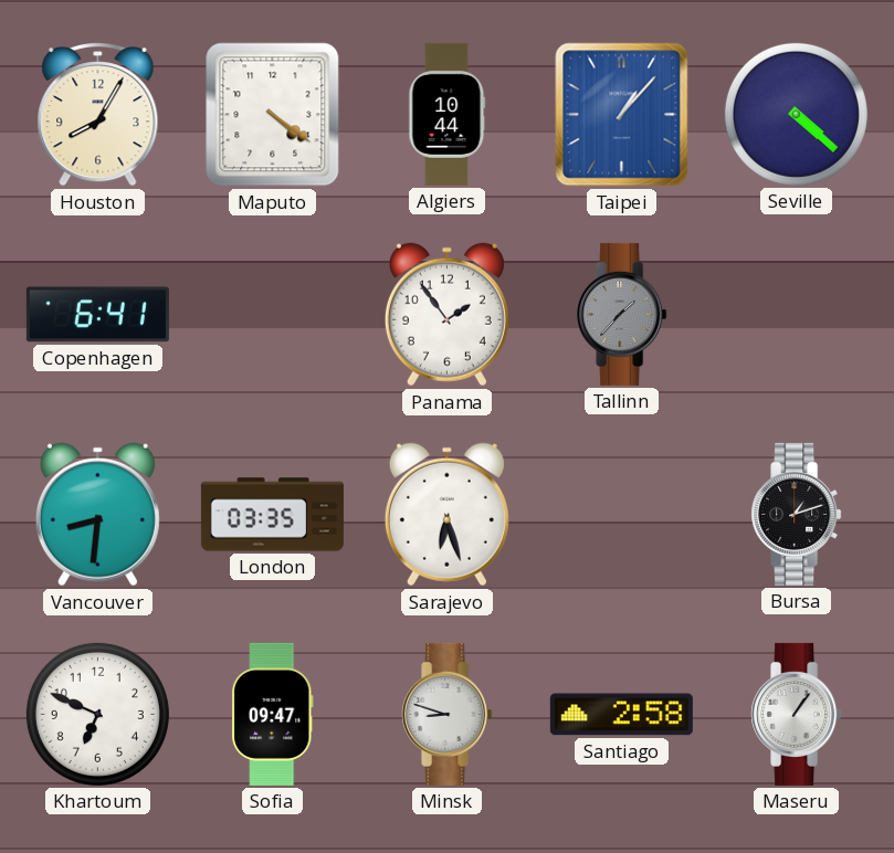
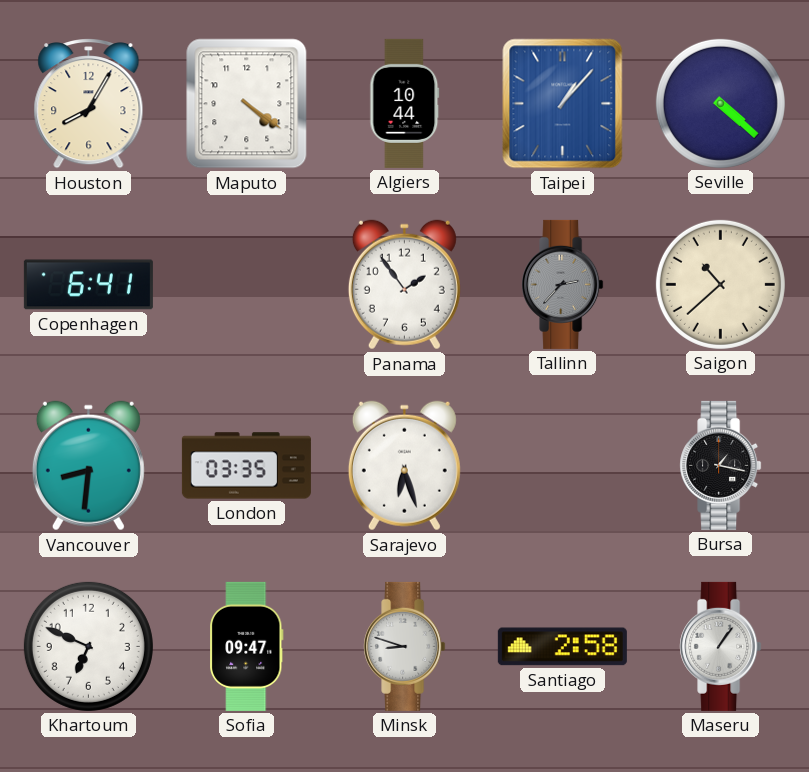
Tallinn: 1:37 -> 2:37
Saigon: none -> 10:38
Bursa: 1:12 -> 1:17
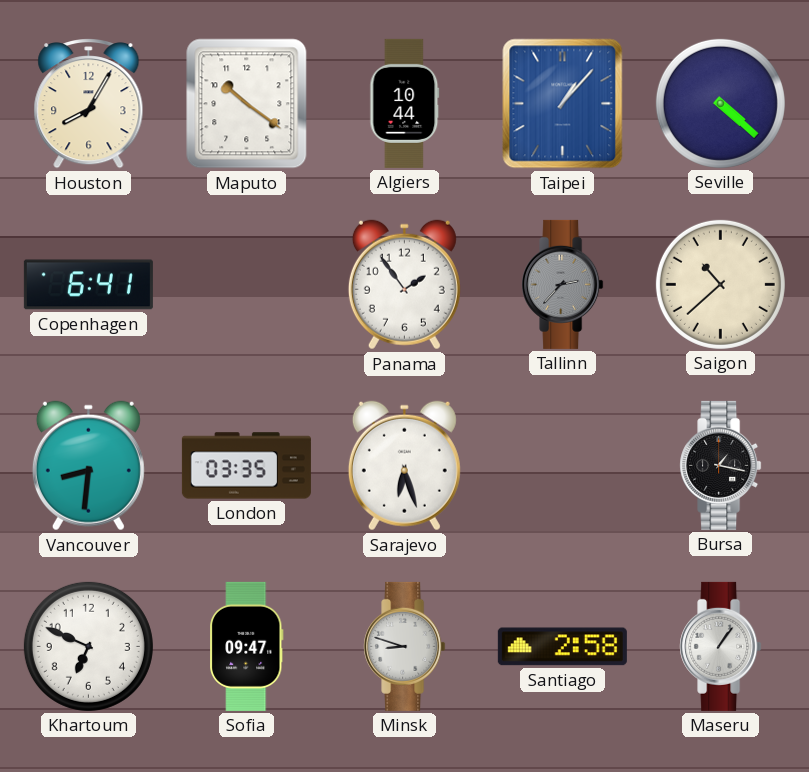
Maputo: 4:21 -> 10:21
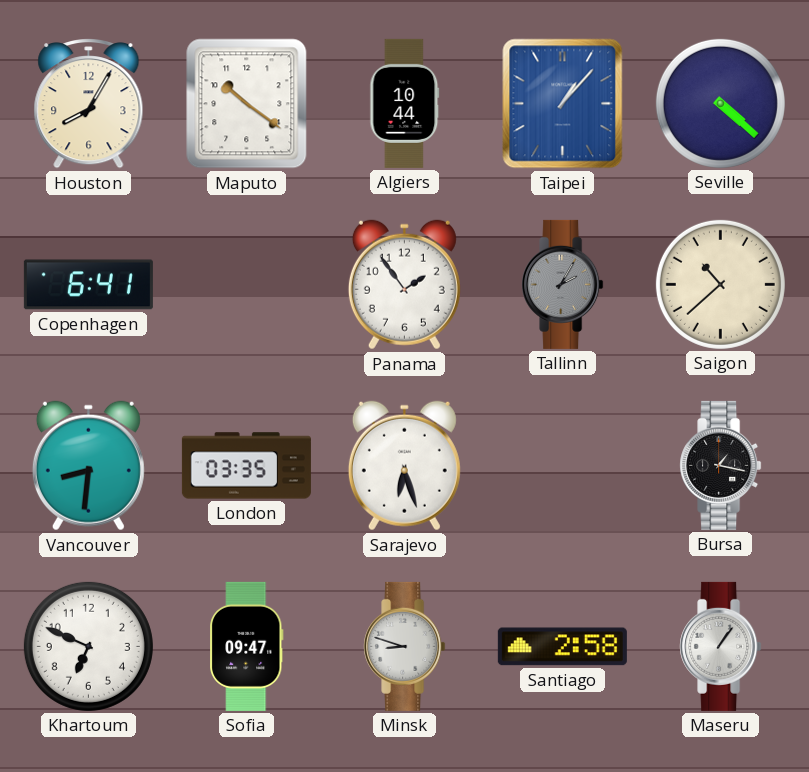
Tallinn: 2:37 -> 2:05
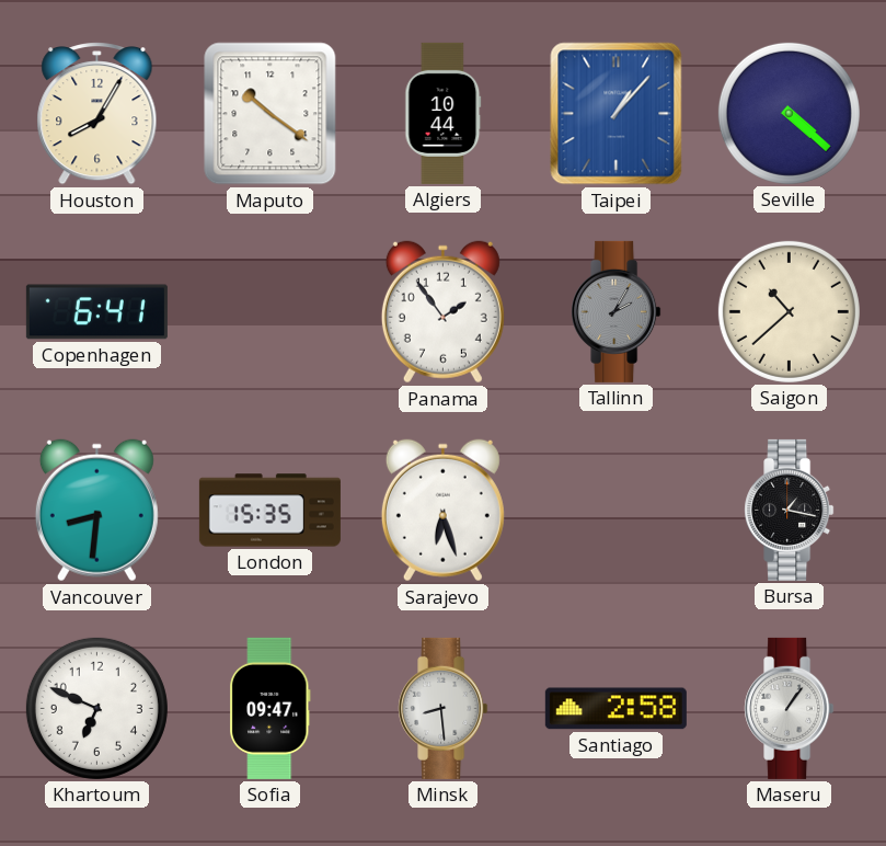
London: 03:35 -> 15:35
Minsk: 8:48 -> 8:29
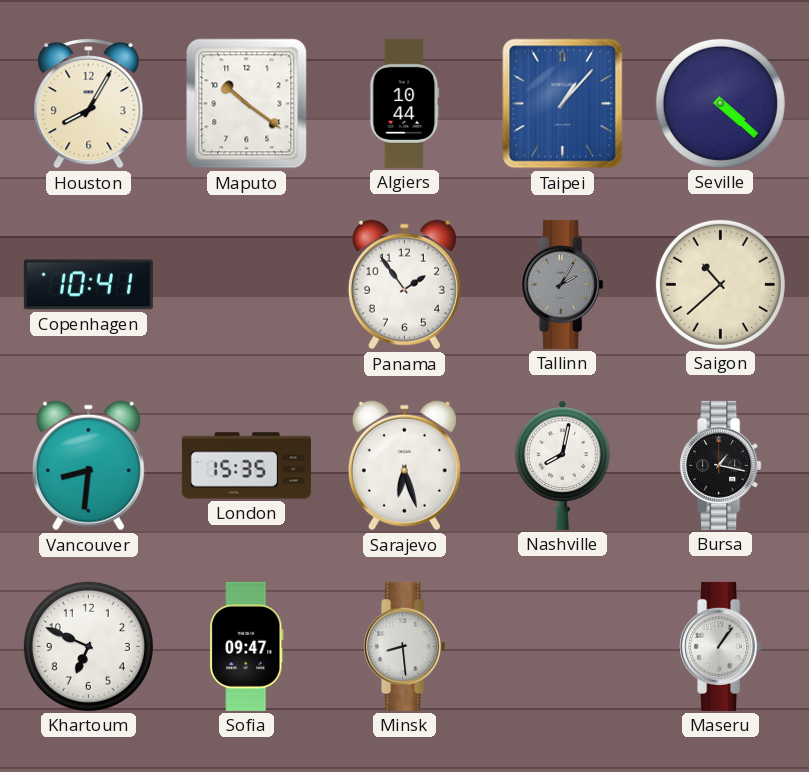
Copenhagen: 6:41 -> 10:41
Nashville: none -> 8:02
Santiago: 2:58 -> none
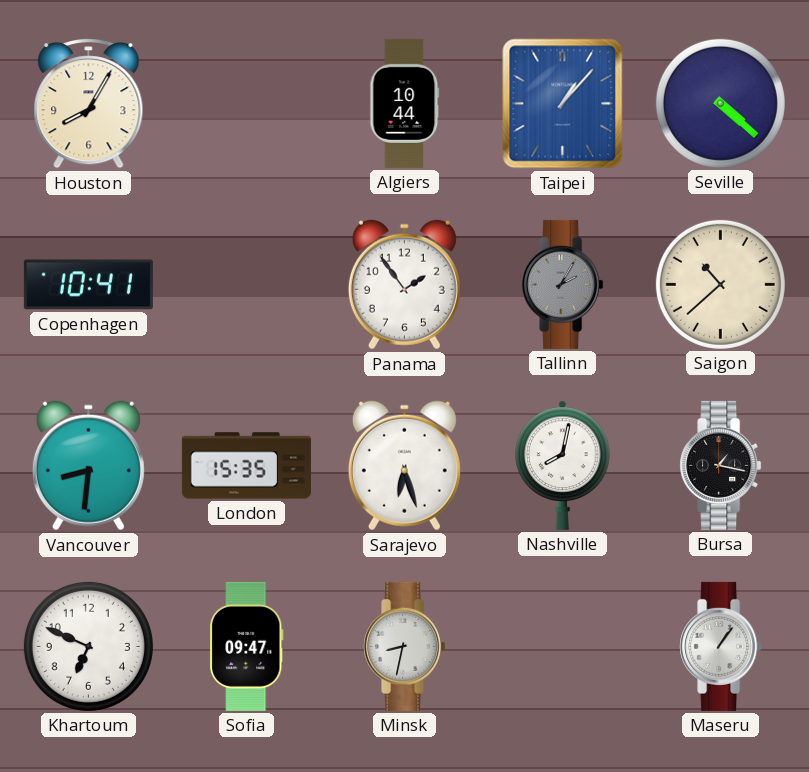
Maputo: 10:21 -> none
Minsk: 8:29 -> 8:32
